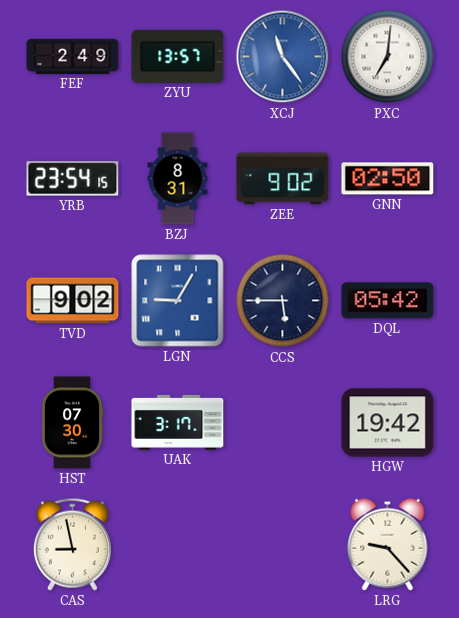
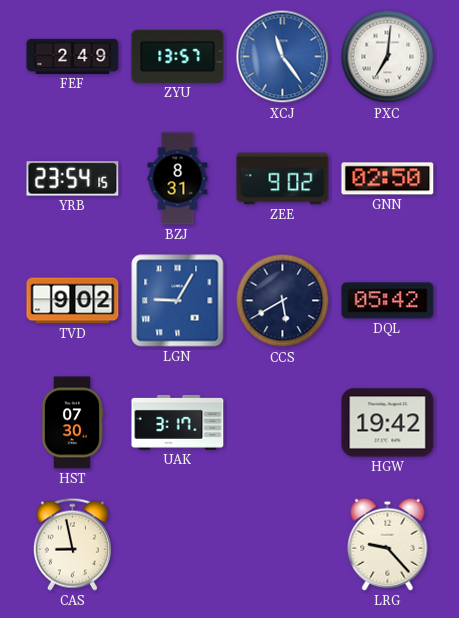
CCS: 5:45 -> 5:40
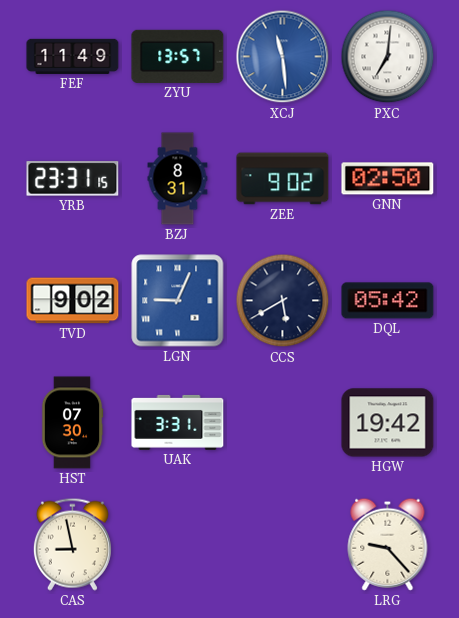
FEF: 2:49 -> 11:49
XCJ: 11:24 -> 11:29
YRB: 23:54 -> 23:31
LGN: 9:05 -> 9:04
UAK: 3:17 -> 3:31
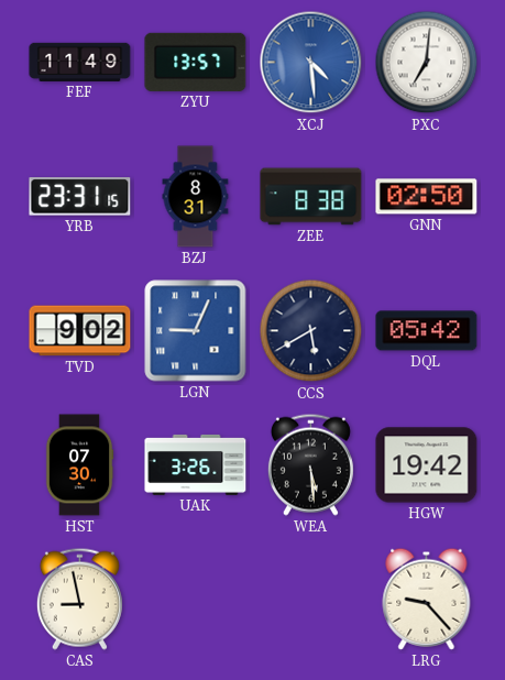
XCJ: 11:29 -> 4:29
ZEE: 9:02 -> 8:38
UAK: 3:31 -> 3:26
WEA: none -> 5:29
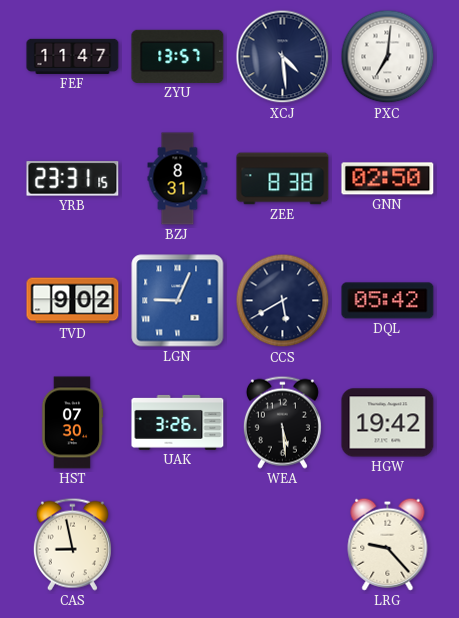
FEF: 11:49 -> 11:47
XCJ dial: blue -> navy
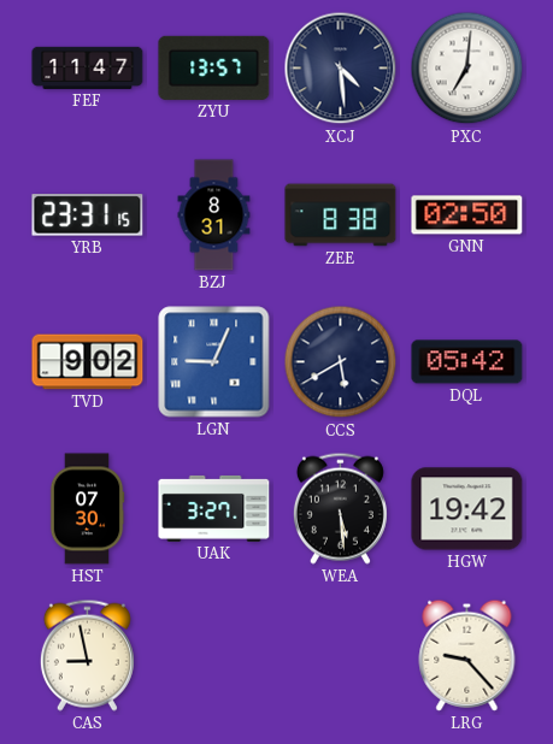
UAK: 3:26 -> 3:27
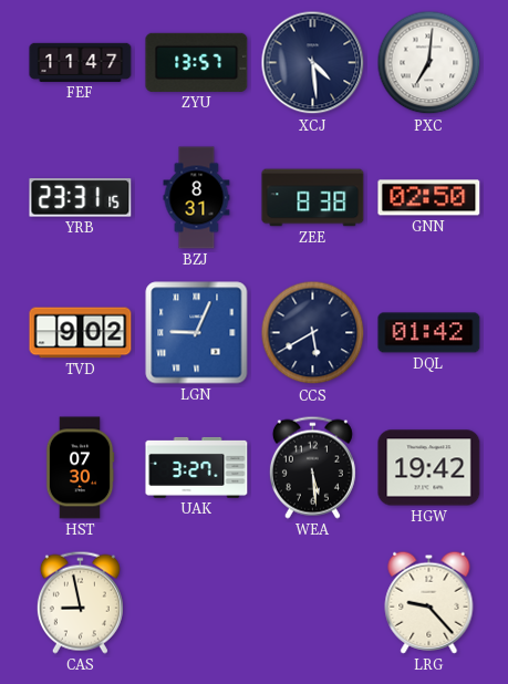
DQL: 05:42 -> 01:42
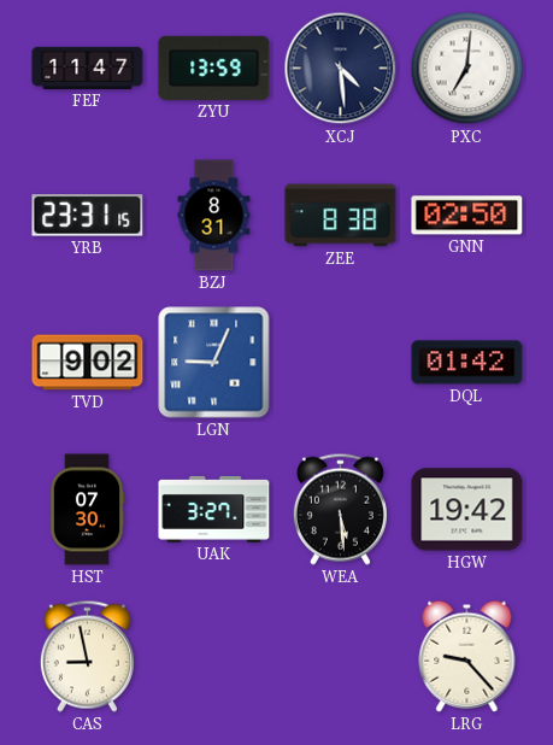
ZYU: 13:57 -> 13:59
CCS: 5:40 -> none
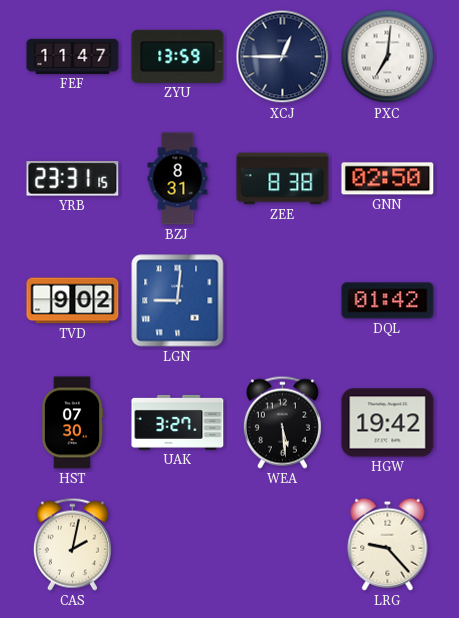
XCJ: 4:29 -> 12:45
LGN: 9:04 -> 9:01
CAS: 8:58 -> 2:02
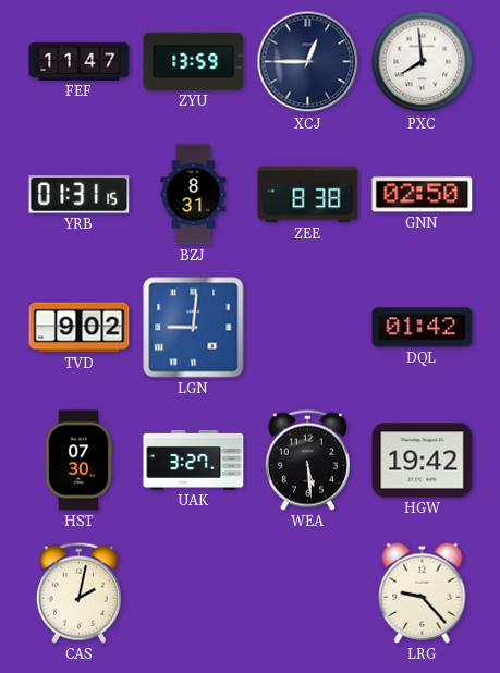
PXC: 7:01 -> 7:59
YRB: 23:31 -> 01:31
